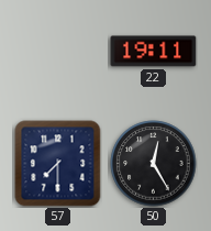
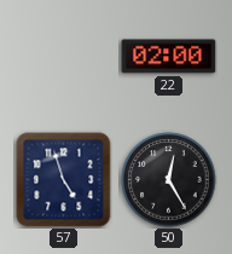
22: 19:11 -> 02:00
57: 7:30 -> 4:57
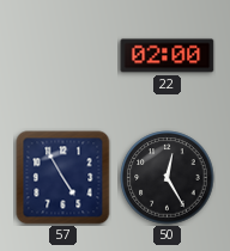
57: 4:57 -> 4:55
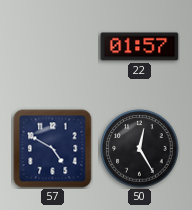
22: 02:00 -> 01:57
57: 4:55 -> 4:50
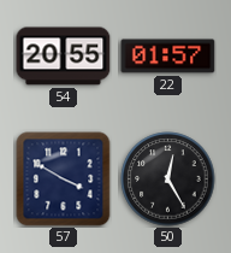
54: none -> 20:55
57: 4:50 -> 3:50
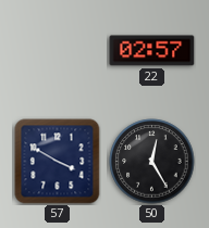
54: 20:55 -> none
22: 01:57 -> 02:57
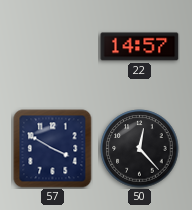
22: 02:57 -> 14:57
50: 12:25 -> 12:23
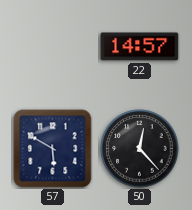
57: 3:50 -> 5:50
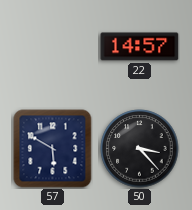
50: 12:23 -> 3:23
